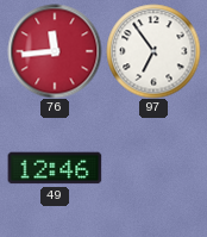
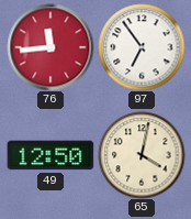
49: 12:46 -> 12:50
65: none -> 4:02
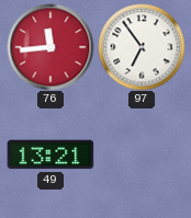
49: 12:50 -> 13:21
65: 4:02 -> none
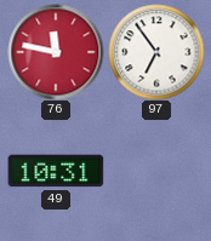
76: 11:44 -> 11:47
49: 13:21 -> 10:31
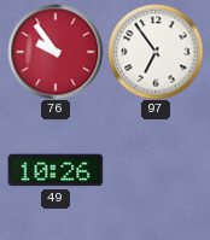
76: 11:47 -> 9:54
49: 10:31 -> 10:26
